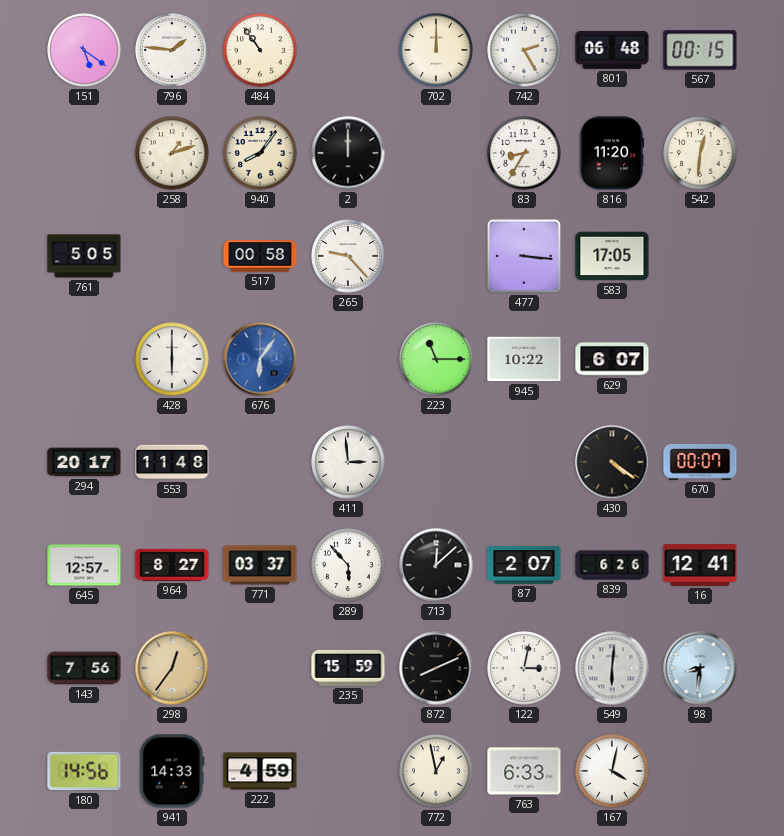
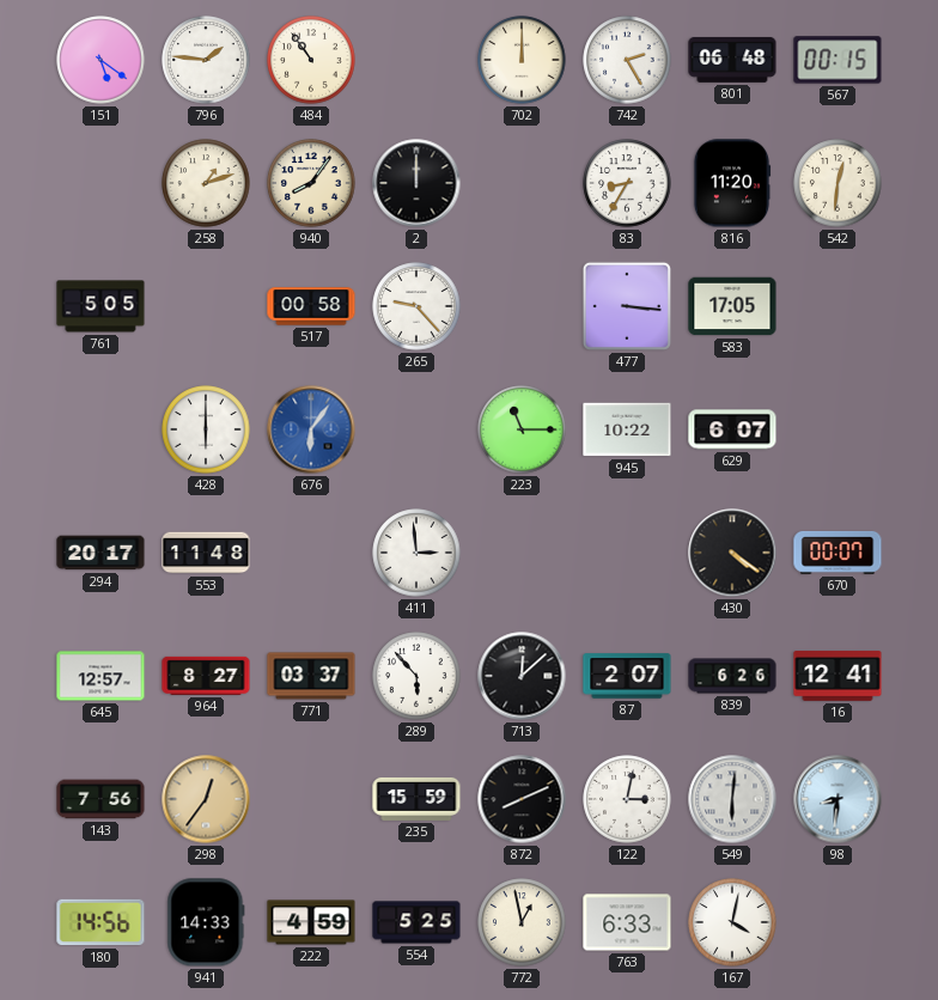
554: none -> 5:25
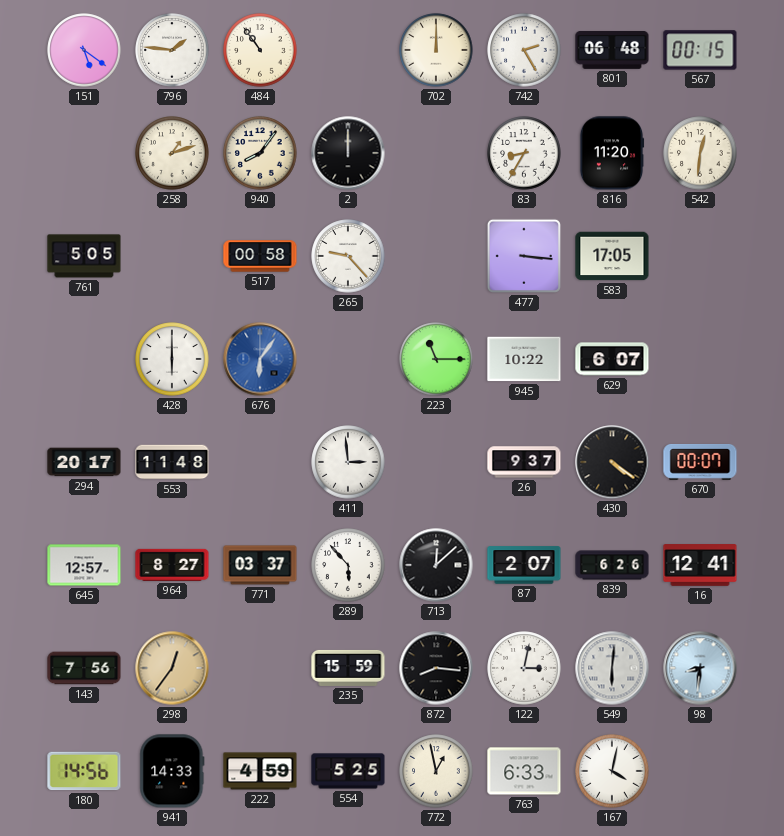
26: none -> 9:37
872: 8:11 -> 8:16
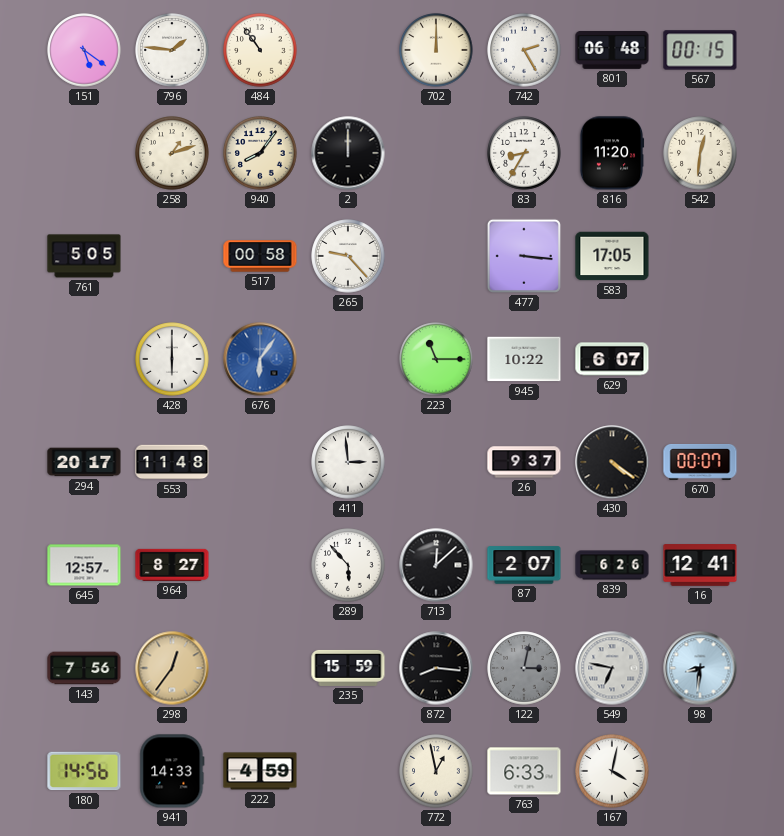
771: 03:37 -> none
122 dial: white -> grey
549: 6:01 -> 6:47
554: 5:25 -> none
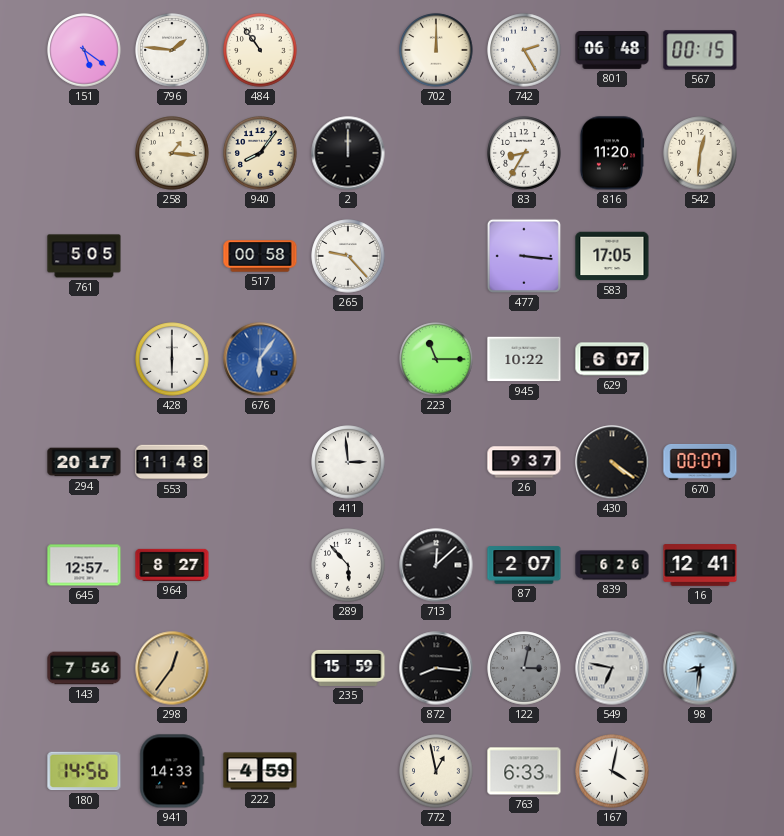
258: 1:12 -> 1:16
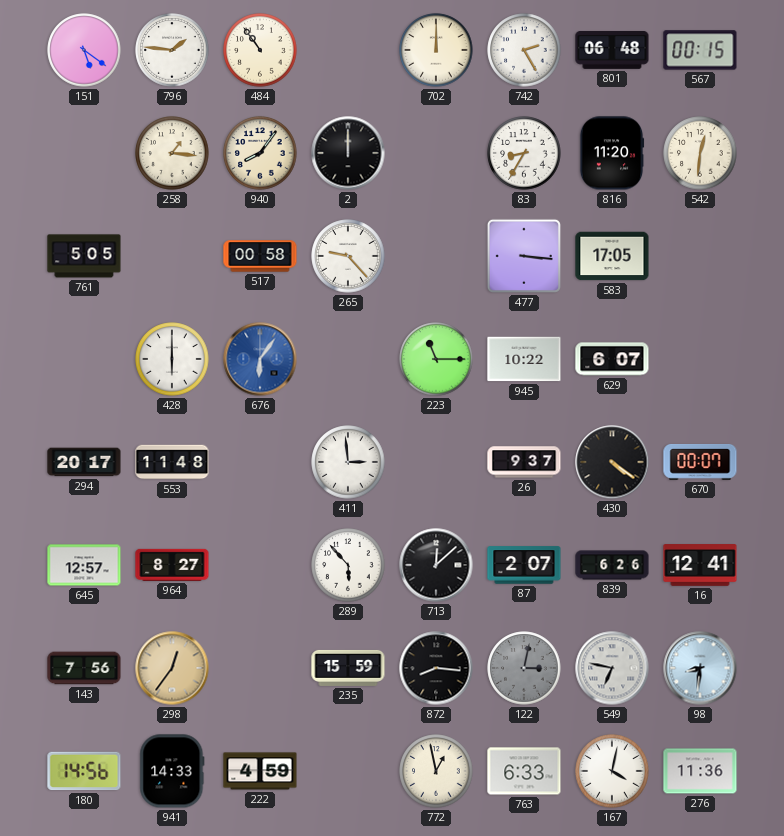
276: none -> 11:36
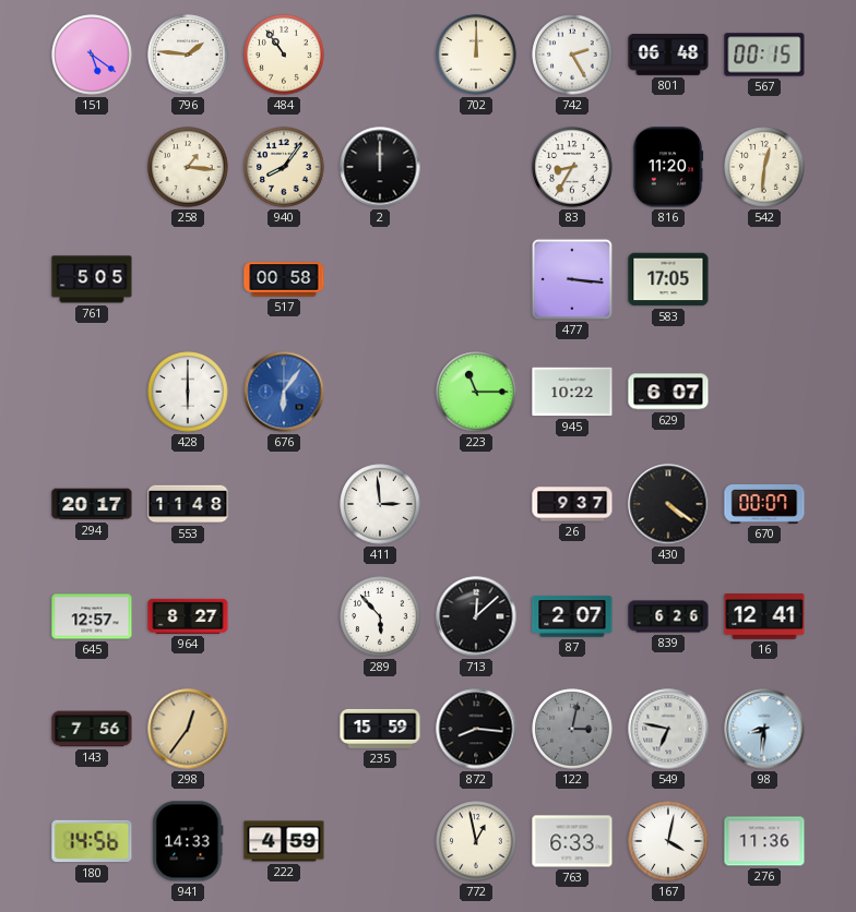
265: 9:23 -> none
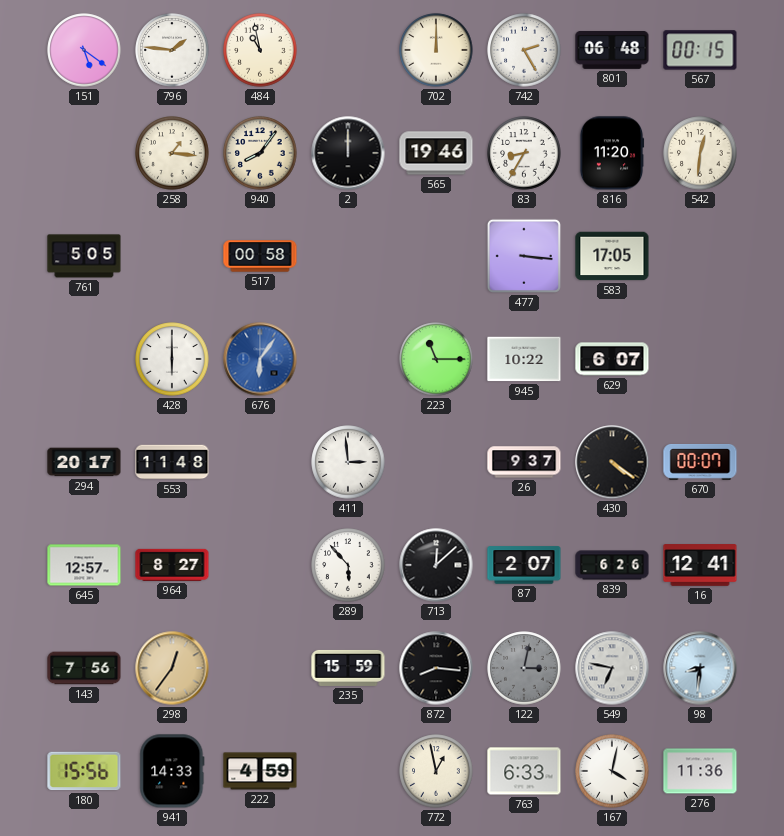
484: 10:54 -> 10:58
565: none -> 19:46
180: 14:56 -> 15:56
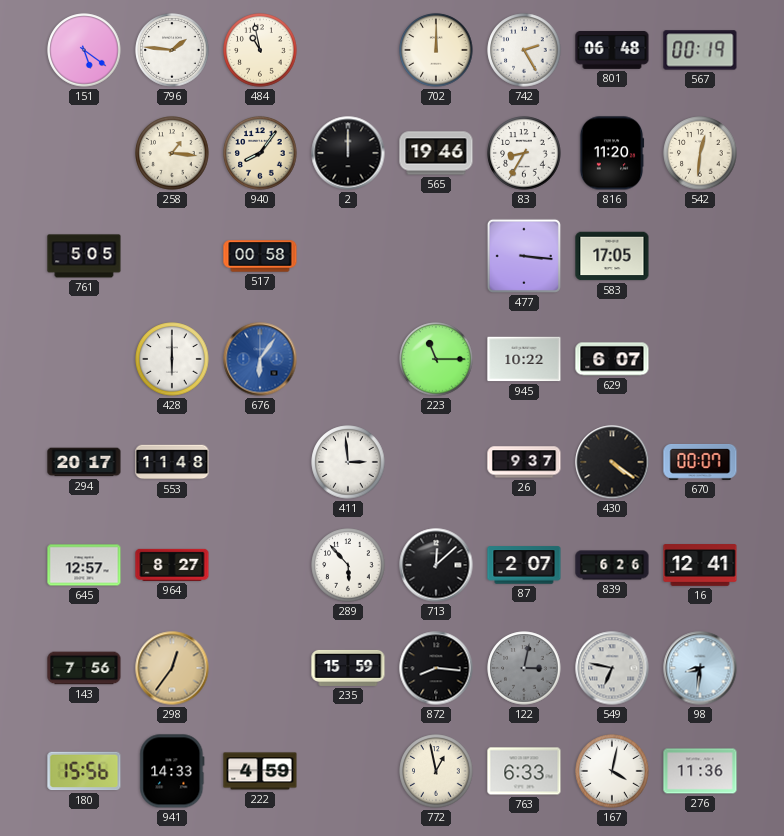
567: 00:15 -> 00:19
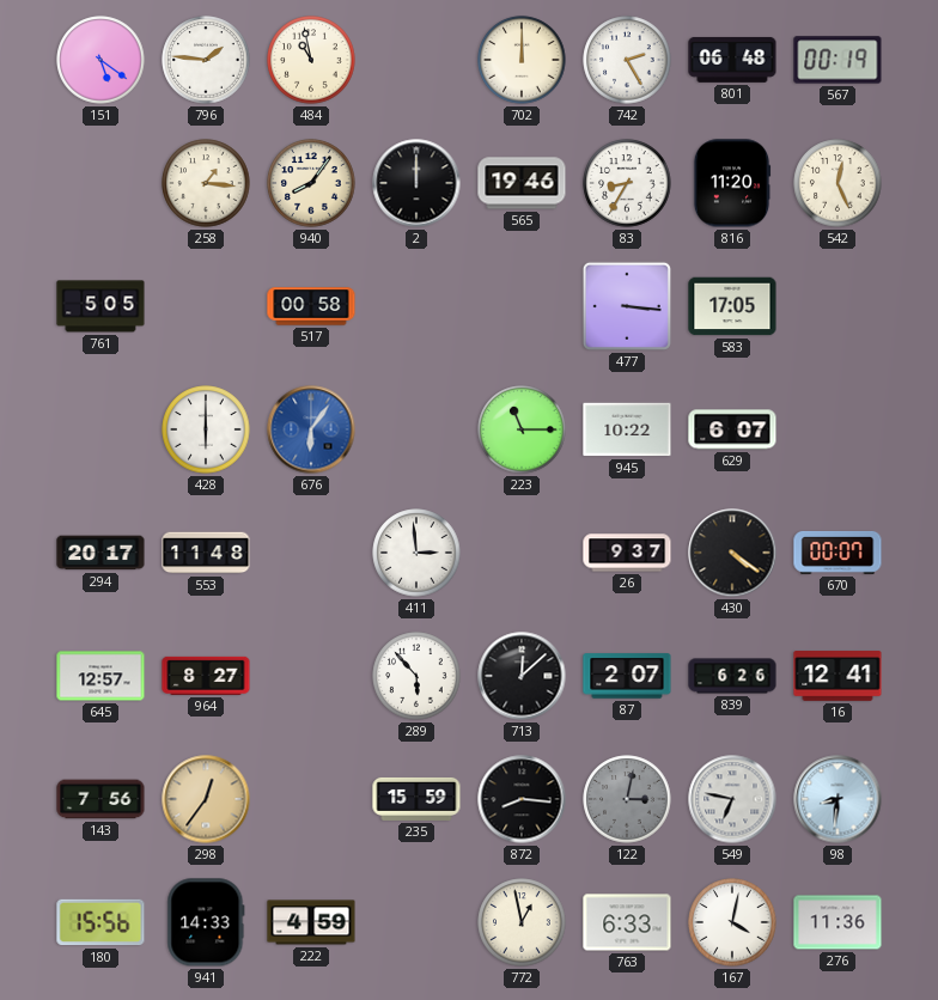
542: 12:31 -> 12:26
